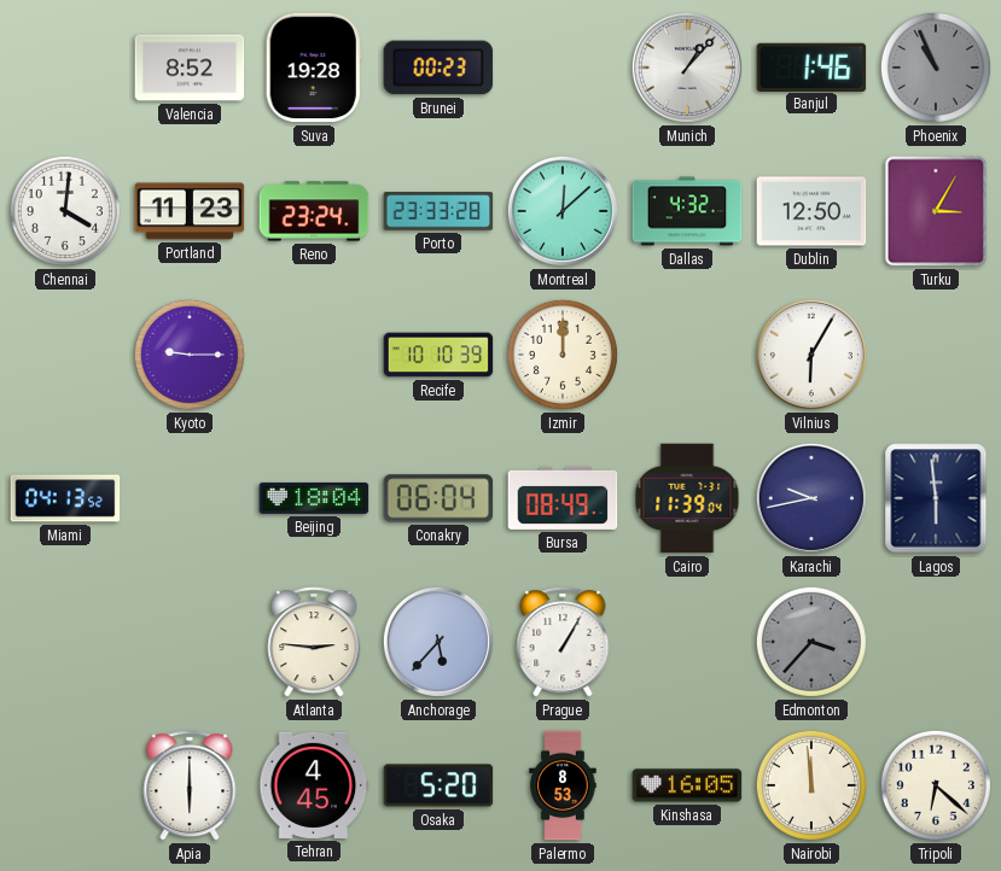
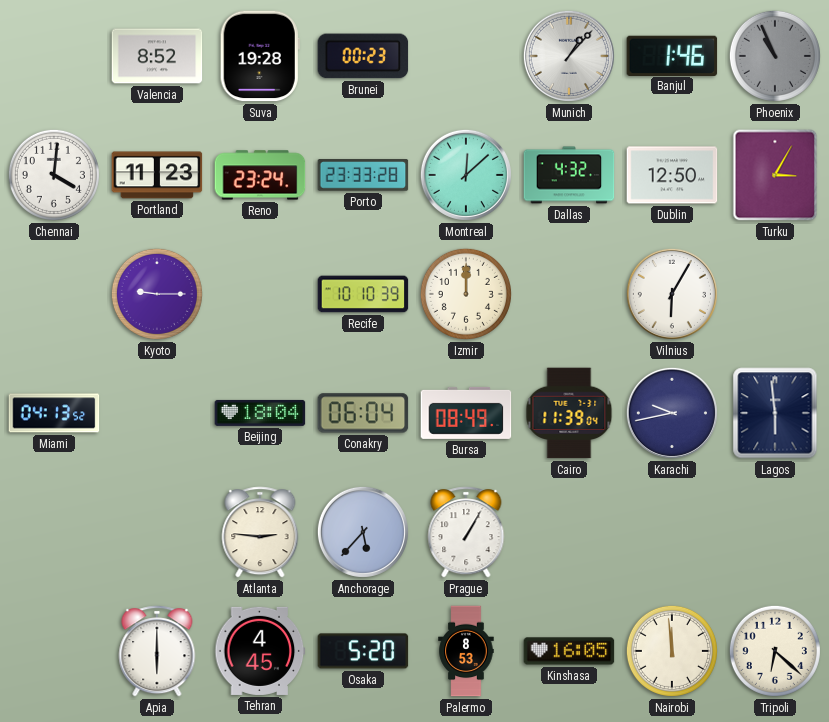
Edmonton: 3:37 -> none
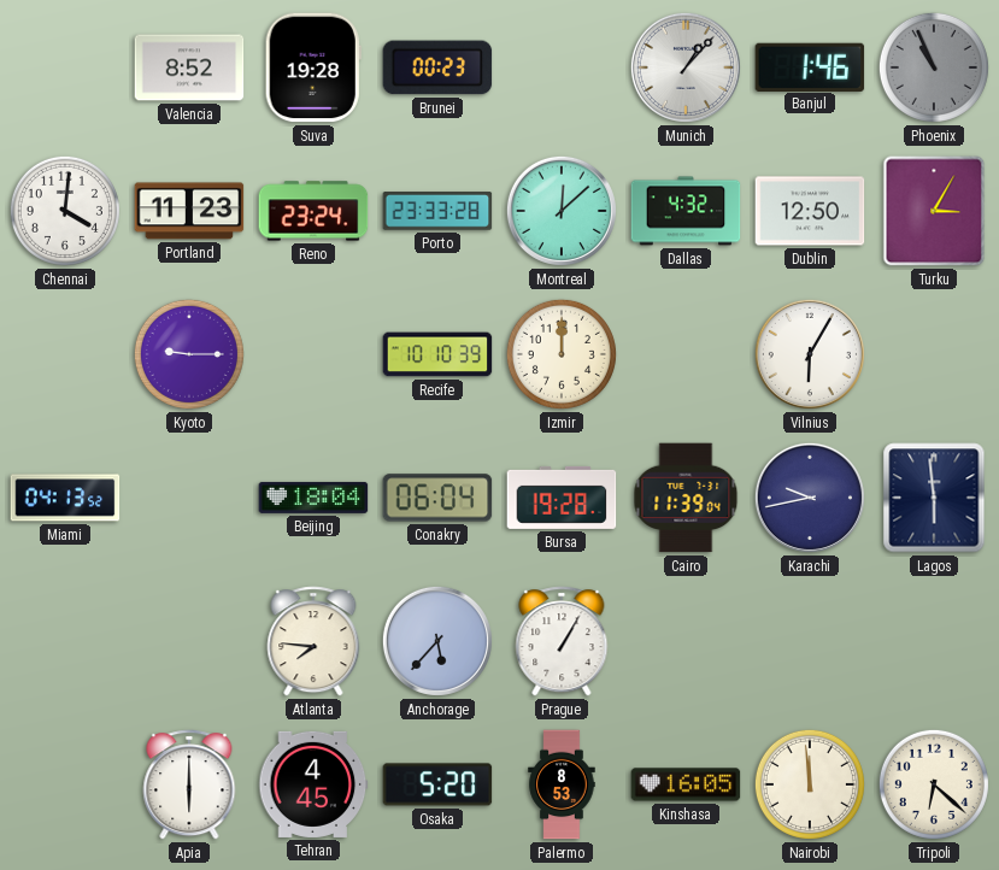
Bursa: 08:49 -> 19:28
Atlanta: 2:46 -> 7:46
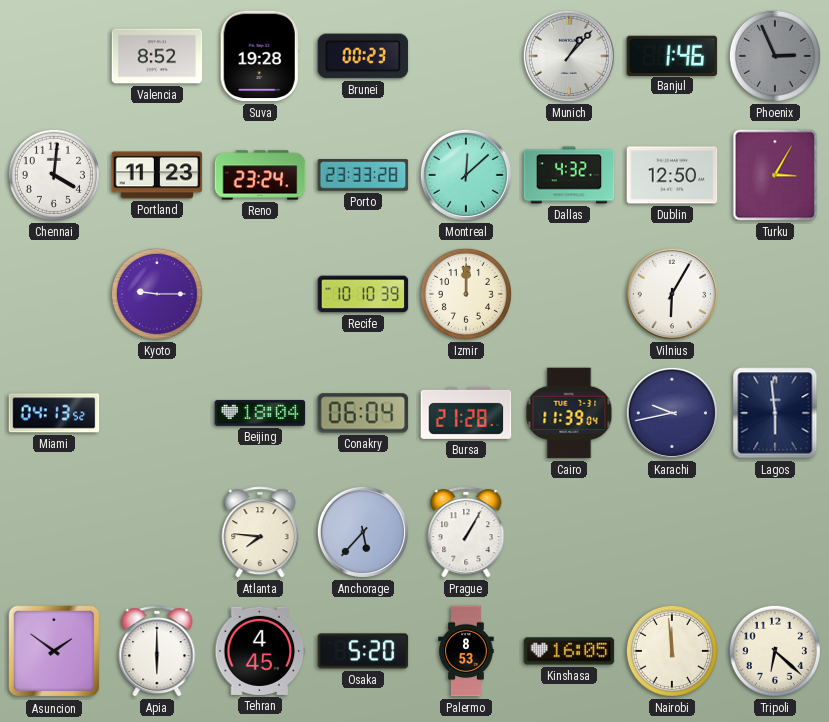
Phoenix: 10:56 -> 2:56
Bursa: 19:28 -> 21:28
Asuncion: none -> 1:51
